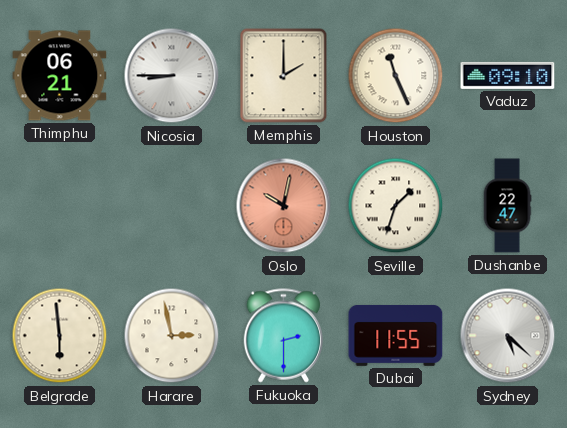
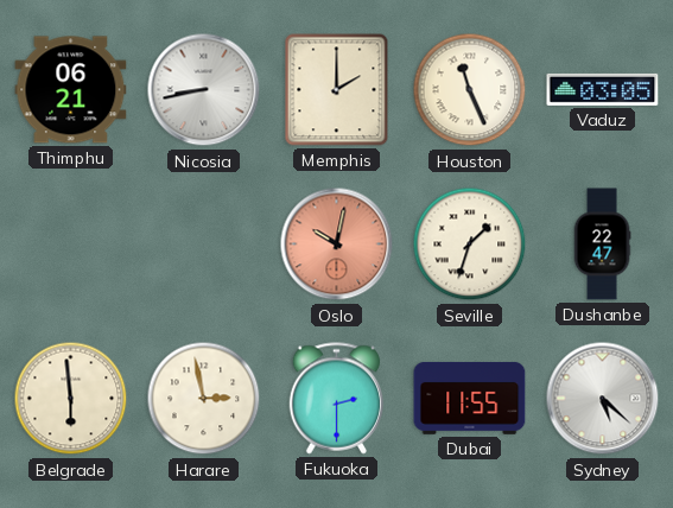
Nicosia: 8:45 -> 8:43
Vaduz: 09:10 -> 03:05
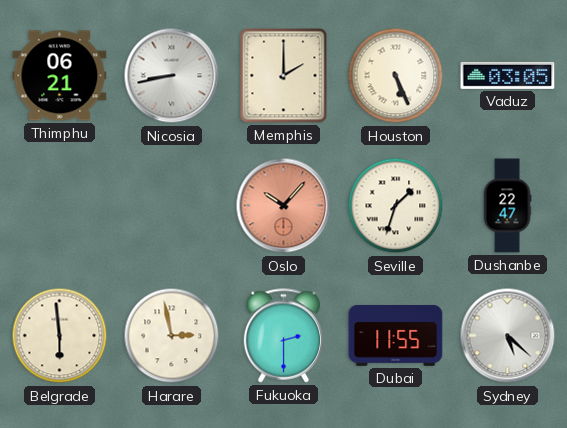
Houston: 11:26 -> 5:26
Oslo: 10:02 -> 10:07
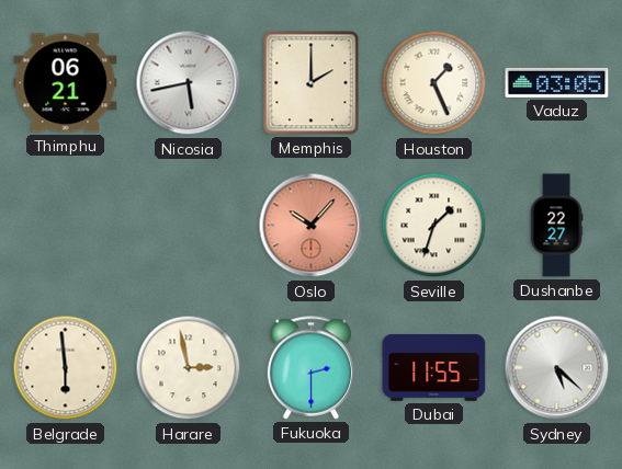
Nicosia: 8:43 -> 5:43
Houston: 5:26 -> 1:26
Dushanbe: 22:47 -> 22:27
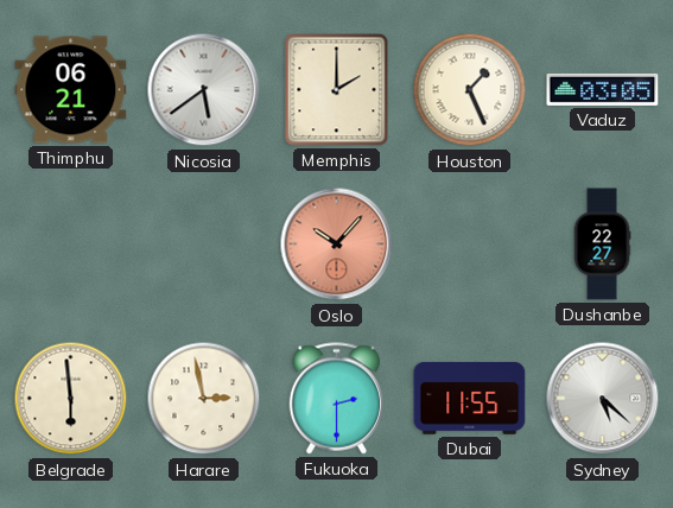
Nicosia: 5:43 -> 5:39
Seville: 1:33 -> none
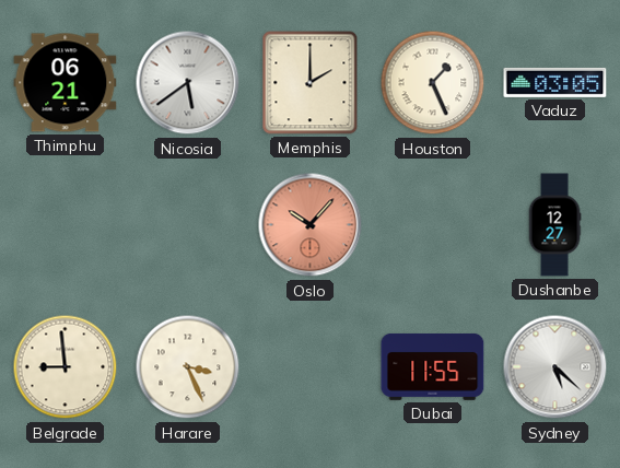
Dushanbe: 22:27 -> 12:27
Belgrade: 5:59 -> 8:59
Harare: 2:58 -> 3:26
Fukuoka: 2:30 -> none
